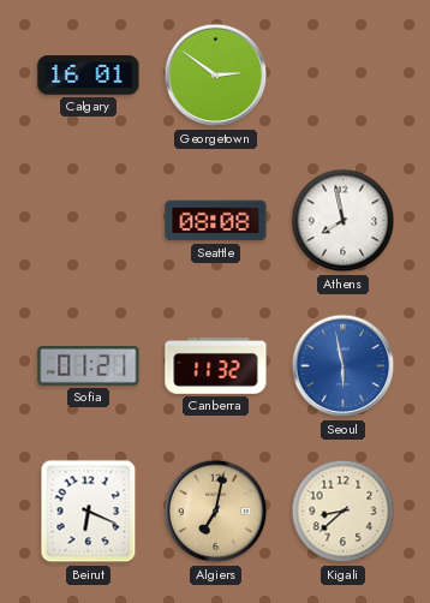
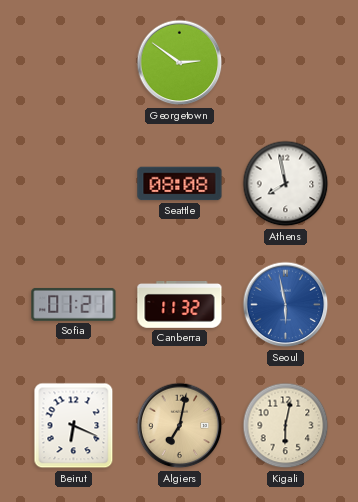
Calgary: 16:01 -> none
Kigali: 8:38 -> 6:02
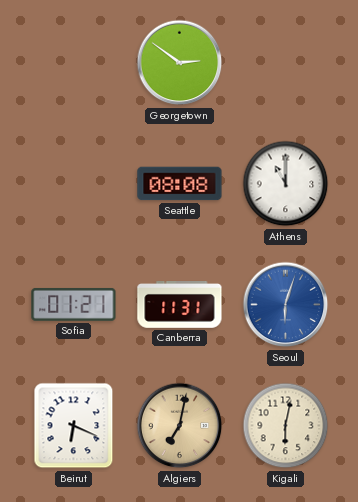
Athens: 7:58 -> 11:00
Canberra: 11:32 -> 11:31
Seoul: 5:58 -> 6:03
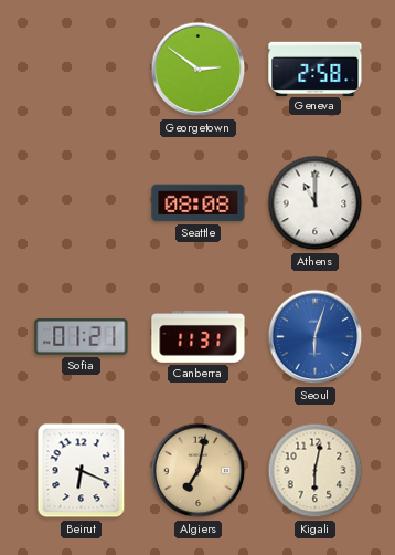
Geneva: none -> 2:58
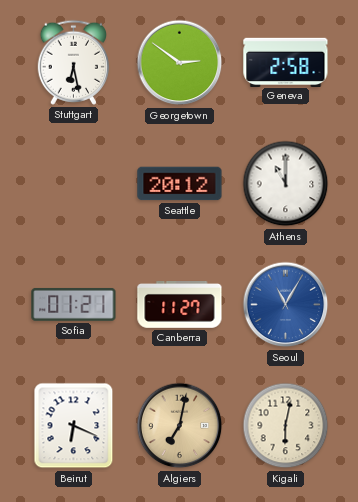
Stuttgart: none -> 6:28
Seattle: 08:08 -> 20:12
Canberra: 11:31 -> 11:27
Seoul: 6:03 -> 11:05
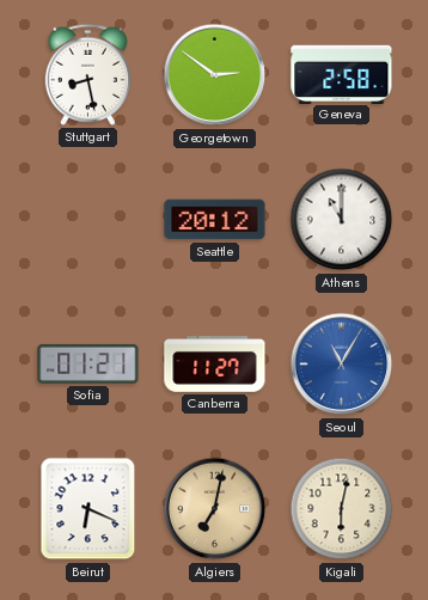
Stuttgart: 6:28 -> 8:28
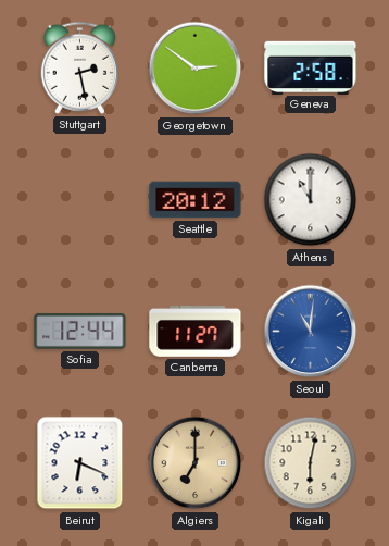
Stuttgart: 8:28 -> 2:28
Sofia: 01:21 -> 12:44
Seoul: 11:05 -> 11:01
Algiers: 7:02 -> 7:00
